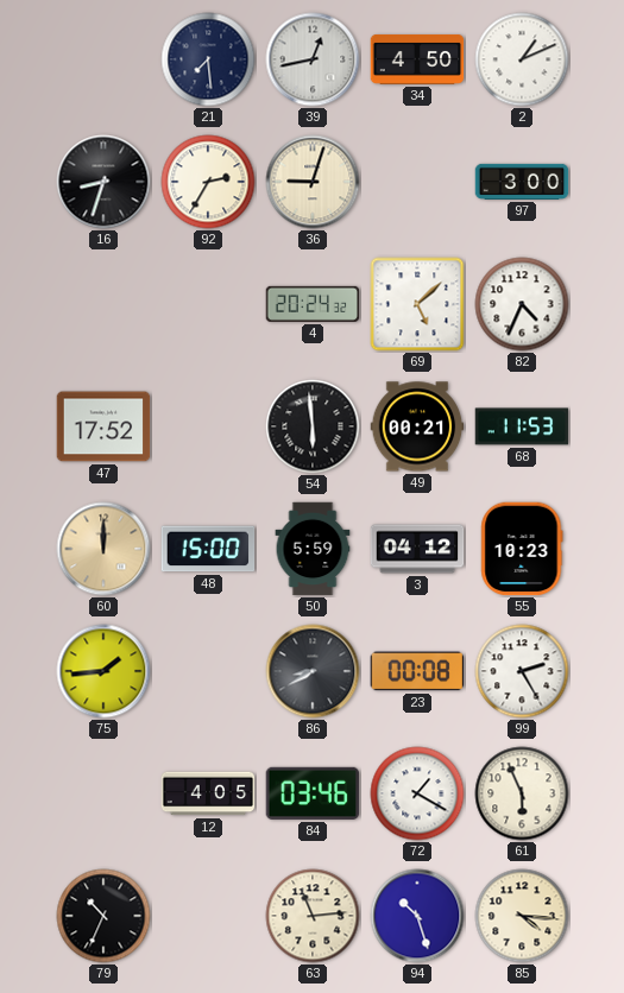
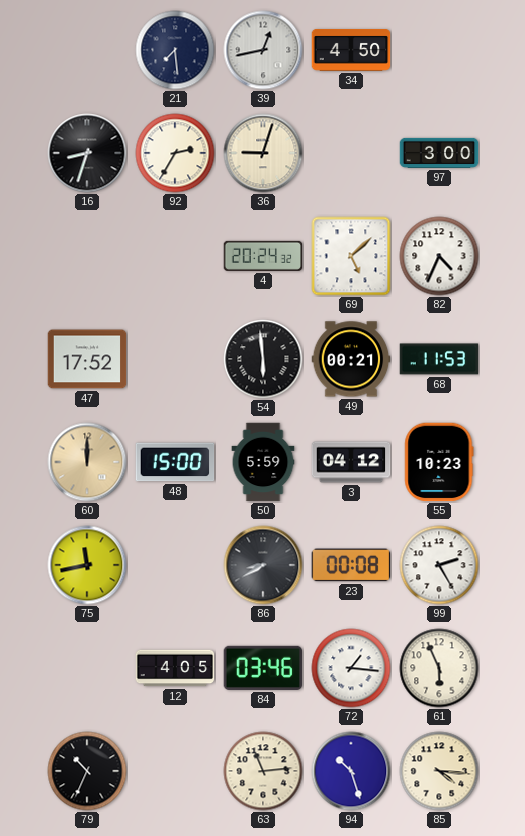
2: 1:11 -> none
75: 1:44 -> 11:43
72: 1:20 -> 1:16
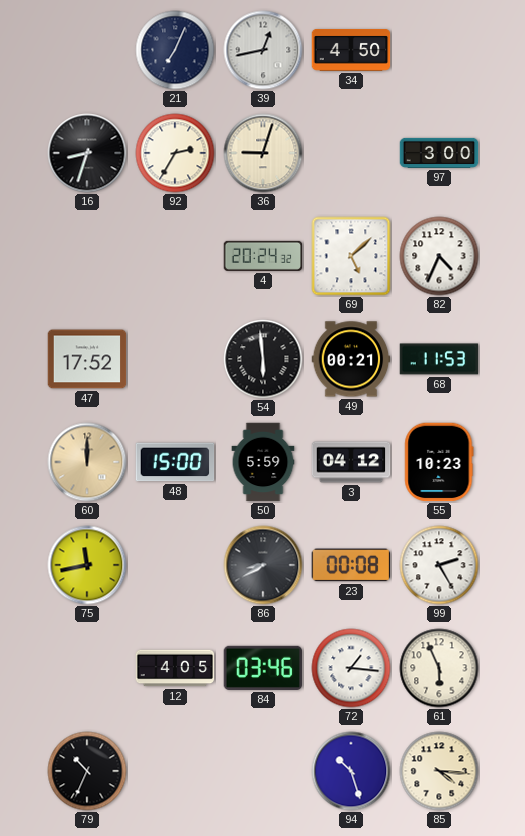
21: 7:29 -> 7:04
63: 11:14 -> none
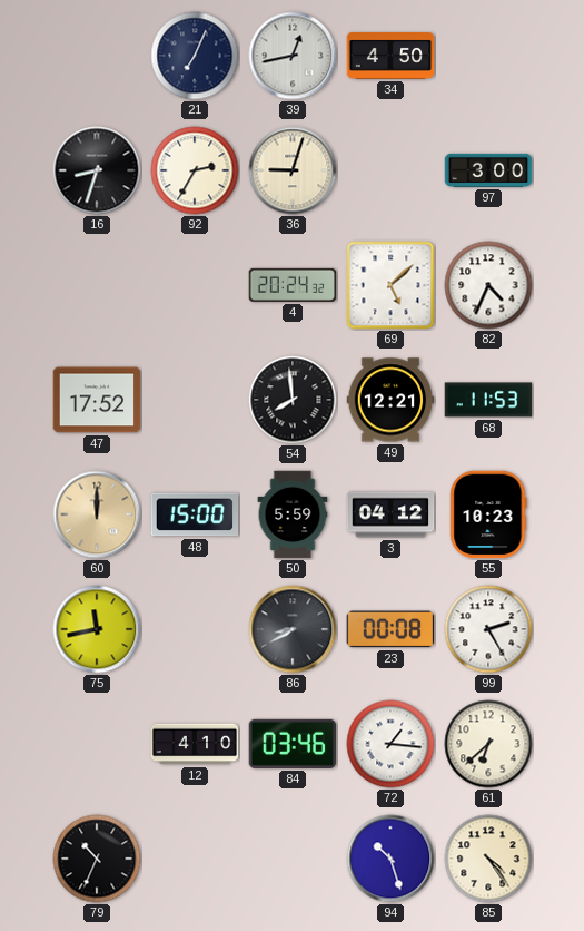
54: 5:59 -> 7:59
49: 00:21 -> 12:21
12: 4:05 -> 4:10
61: 5:56 -> 6:38
85: 4:16 -> 4:24
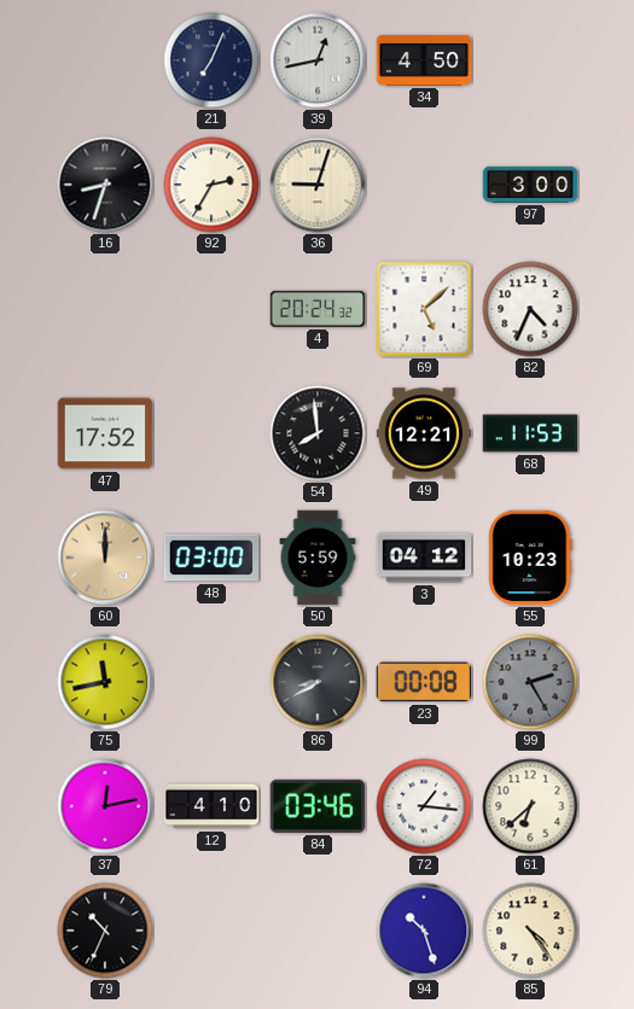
48: 15:00 -> 03:00
99 dial: white -> grey
37: none -> 12:13
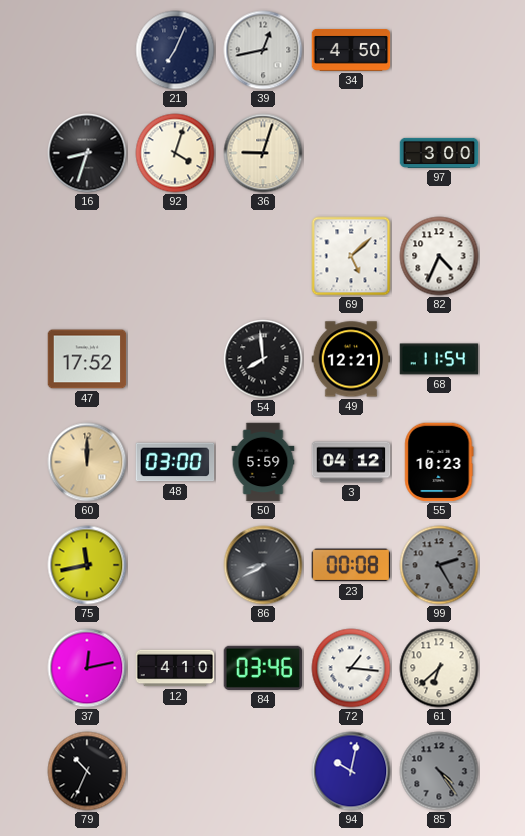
92: 2:35 -> 4:03
4: 20:24 -> none
68: 11:53 -> 11:54
94: 10:27 -> 10:02
85 dial: cream -> grey
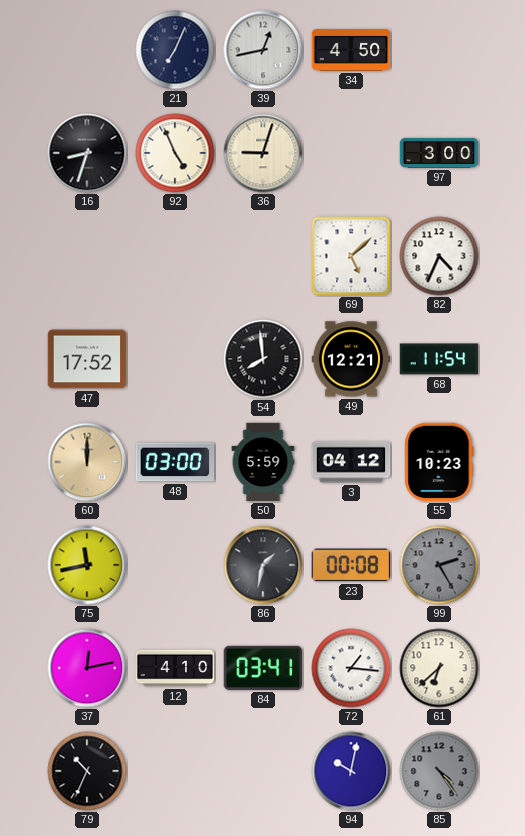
92: 4:03 -> 4:56
86: 8:40 -> 1:32
84: 03:46 -> 03:41
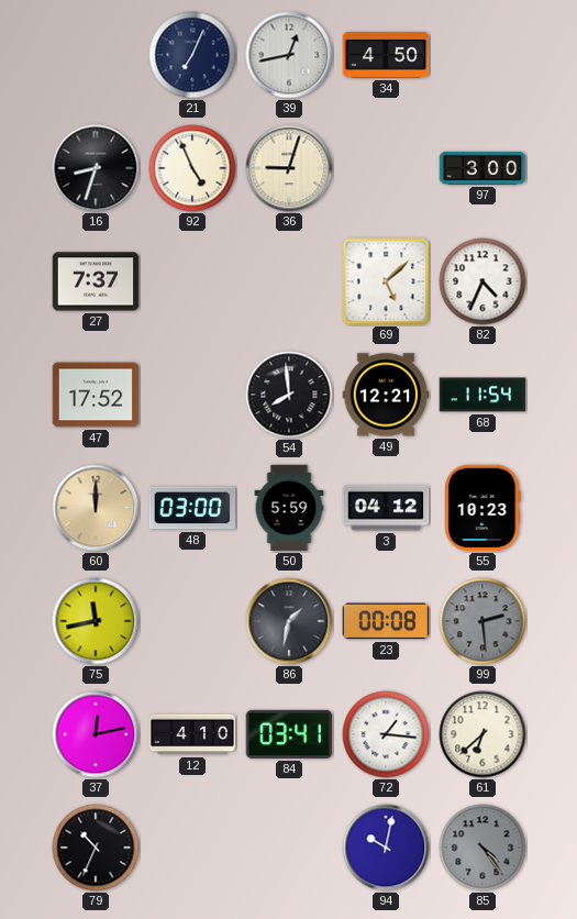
27: none -> 7:37
99: 2:25 -> 2:29
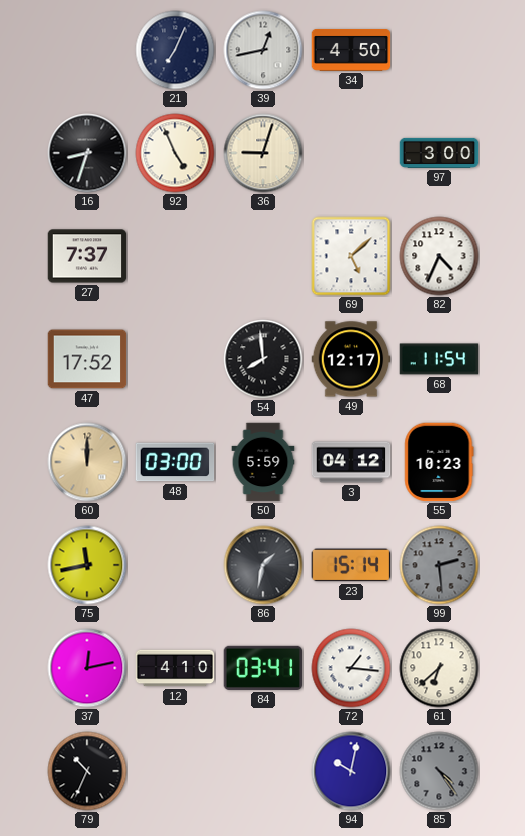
49: 12:21 -> 12:17
23: 00:08 -> 15:14
